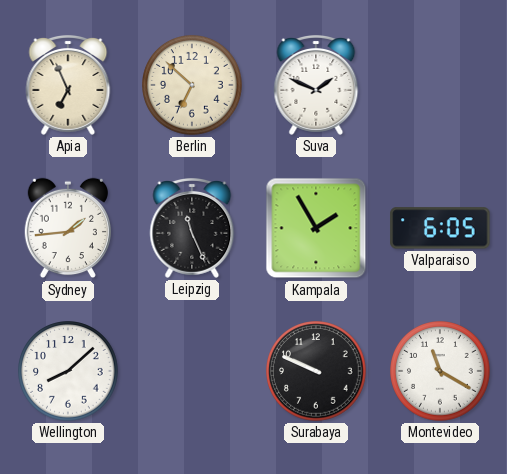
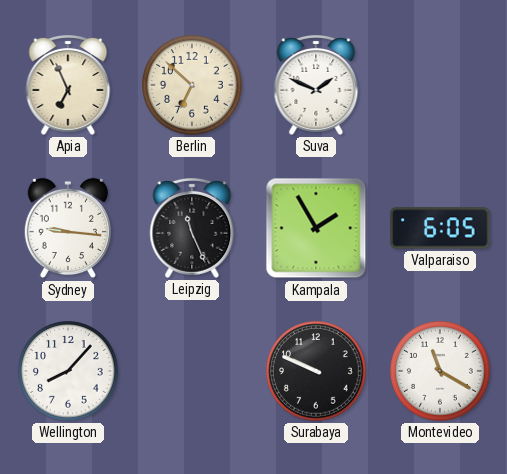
Sydney: 1:44 -> 9:16
Wellington: 8:08 -> 8:07
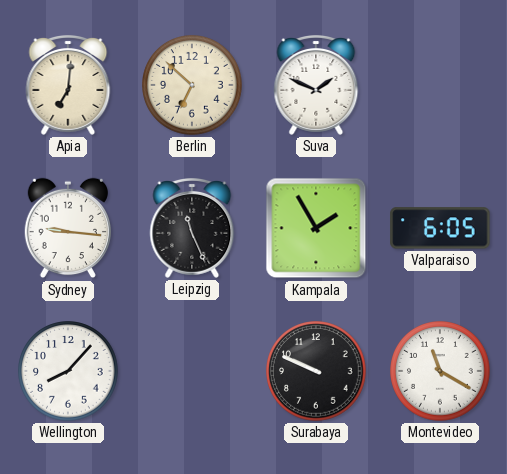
Apia: 6:56 -> 7:01
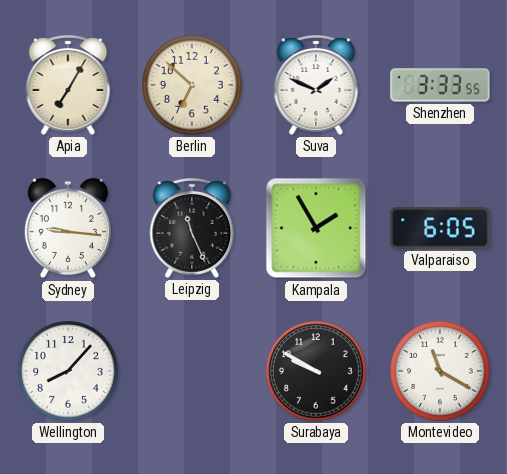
Apia: 7:01 -> 7:05
Shenzhen: none -> 3:33
Surabaya: 9:49 -> 9:50
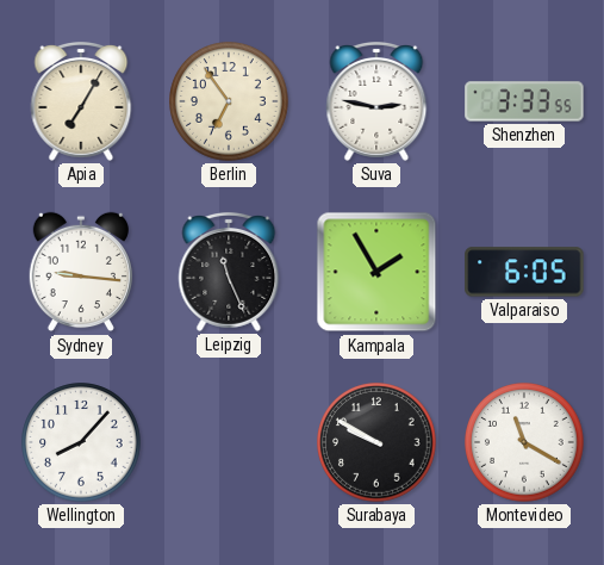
Berlin: 6:52 -> 6:54
Suva: 1:49 -> 2:47
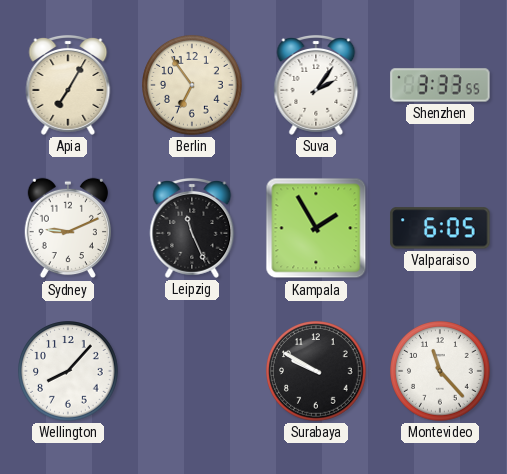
Suva: 2:47 -> 2:06
Sydney: 9:16 -> 9:11
Montevideo: 11:20 -> 11:23
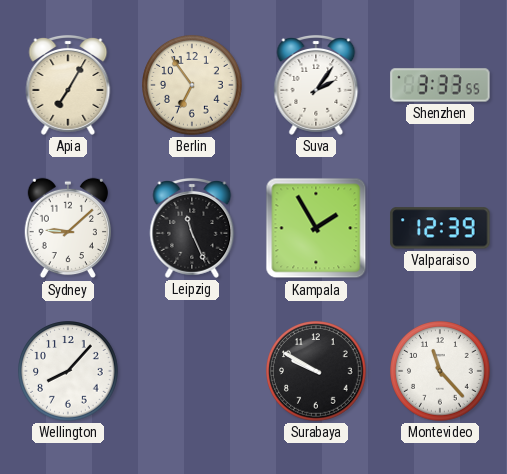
Sydney: 9:11 -> 9:08
Valparaiso: 6:05 -> 12:39
